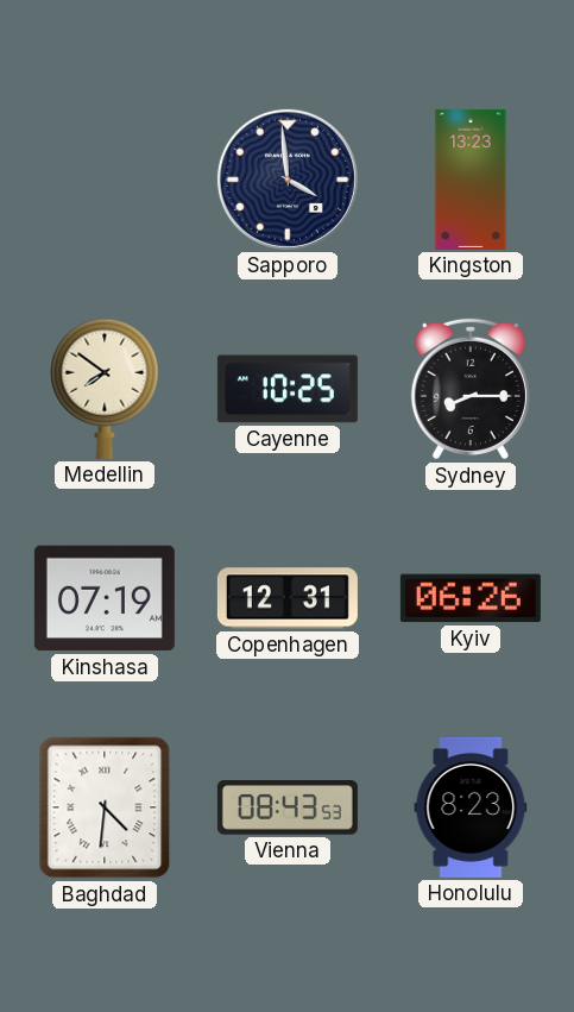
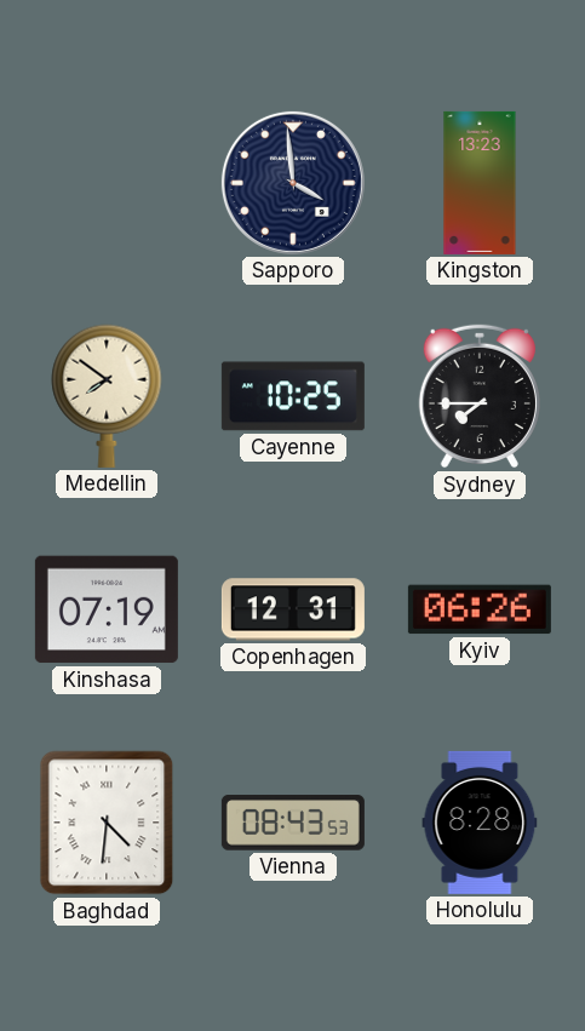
Sydney: 8:15 -> 7:45
Honolulu: 8:23 -> 8:28
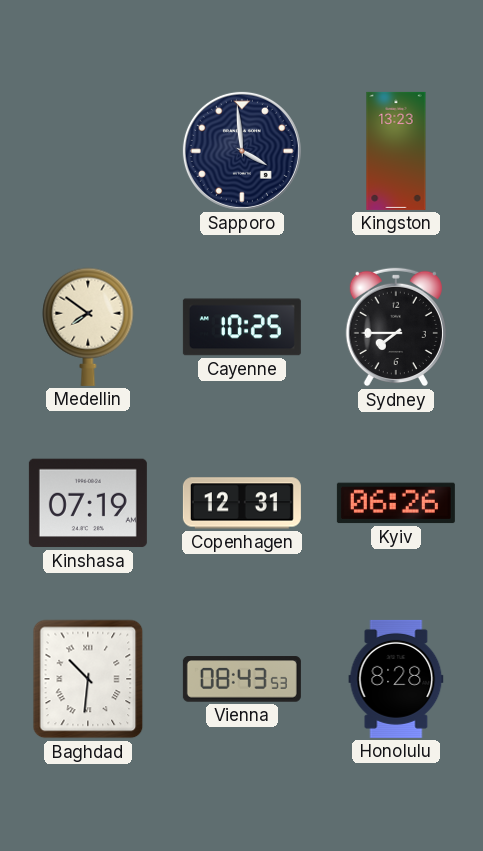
Baghdad: 4:31 -> 10:31
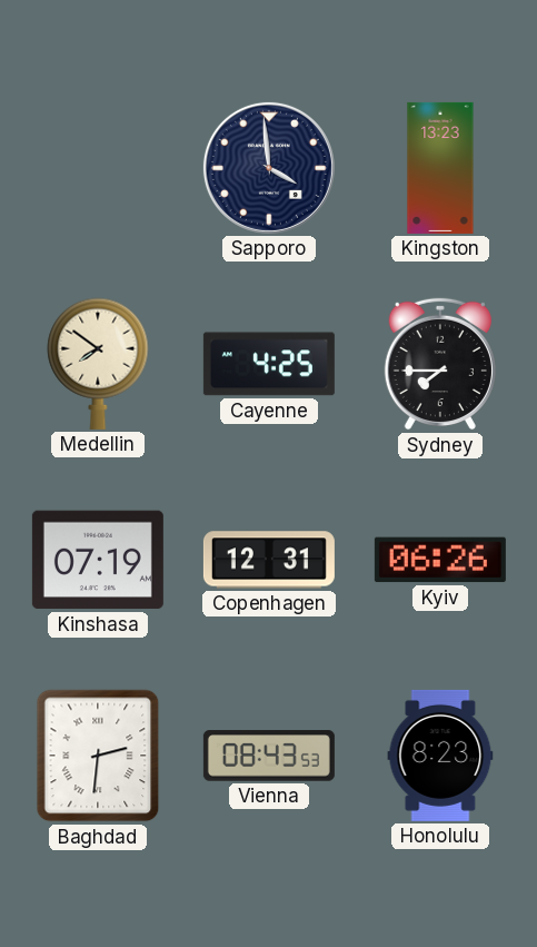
Cayenne: 10:25 -> 4:25
Baghdad: 10:31 -> 2:31
Honolulu: 8:28 -> 8:23
